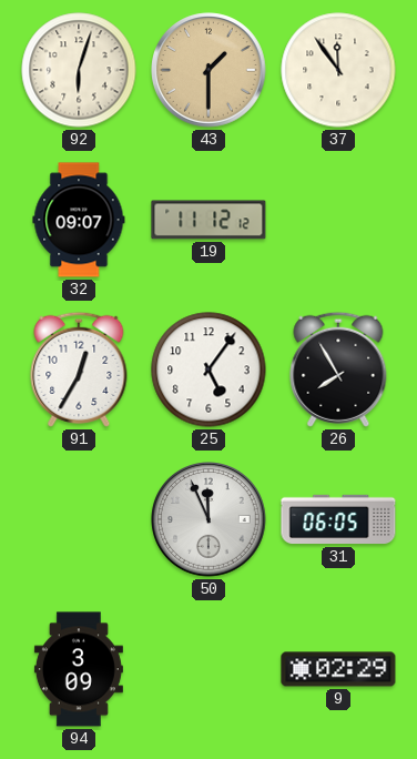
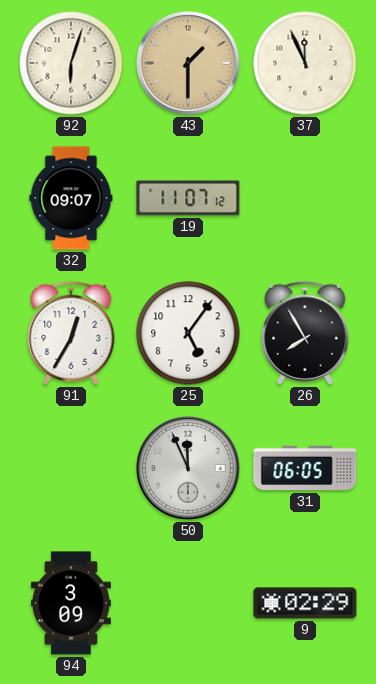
37: 11:54 -> 11:56
19: 11:12 -> 11:07
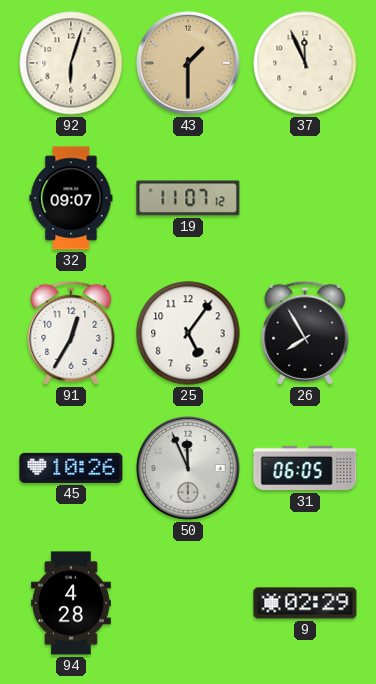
45: none -> 10:26
94: 3:09 -> 4:28
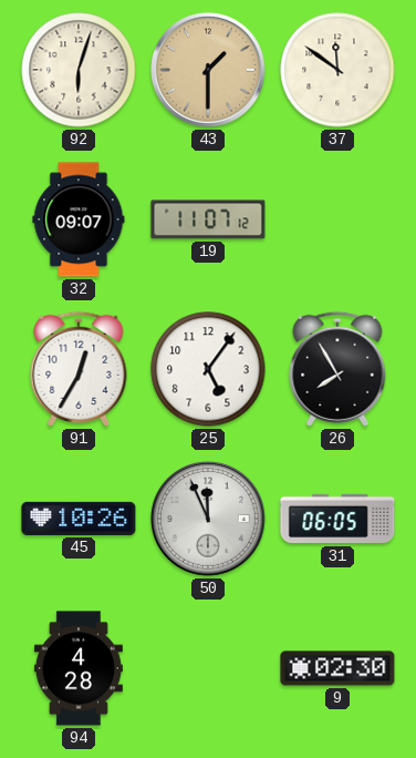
37: 11:56 -> 11:51
9: 02:29 -> 02:30
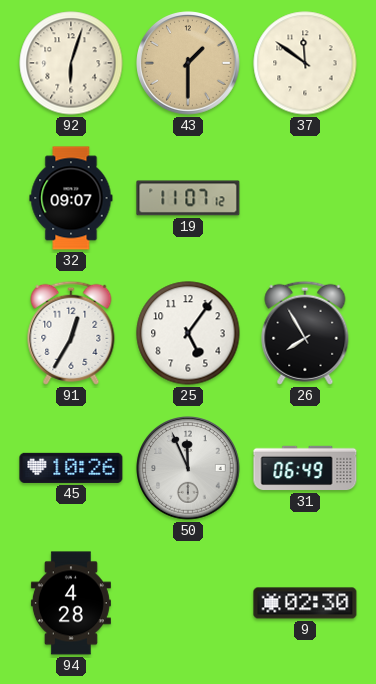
31: 06:05 -> 06:49
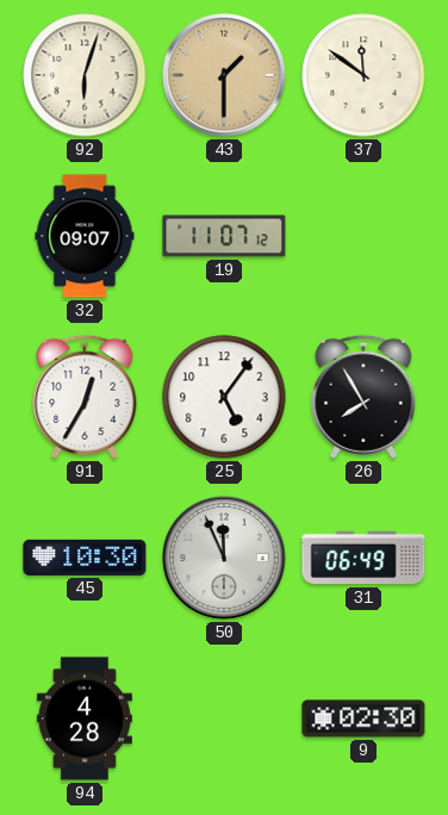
45: 10:26 -> 10:30
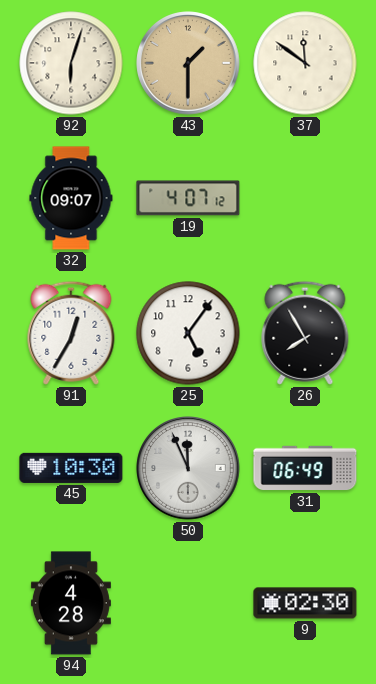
19: 11:07 -> 4:07
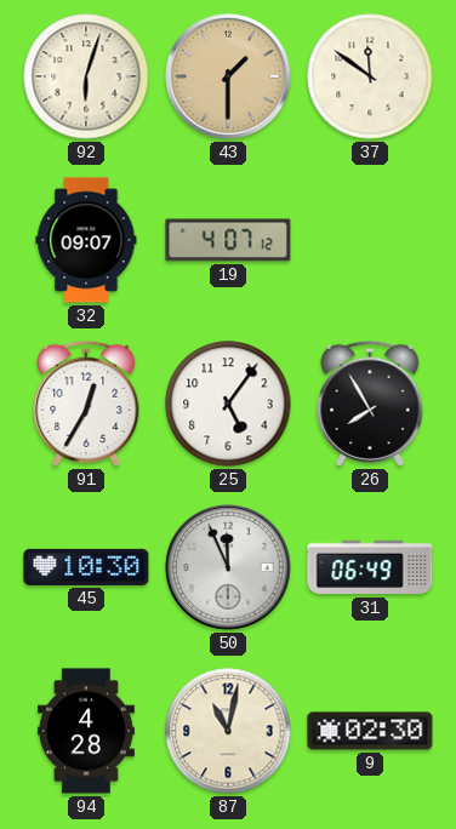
87: none -> 11:02
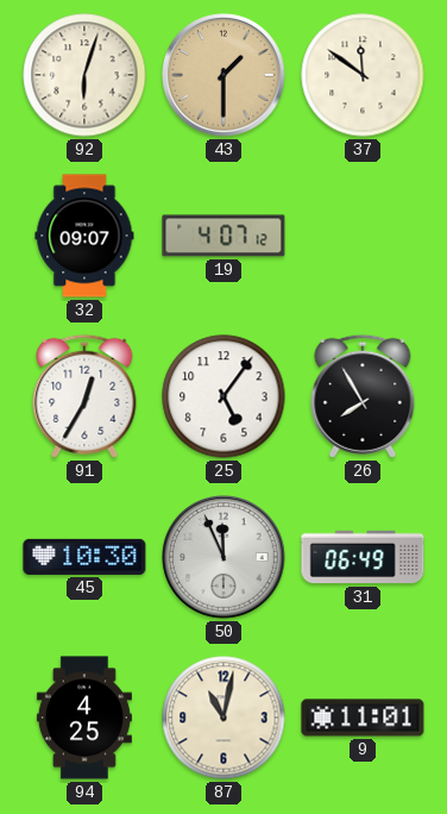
94: 4:28 -> 4:25
9: 02:30 -> 11:01
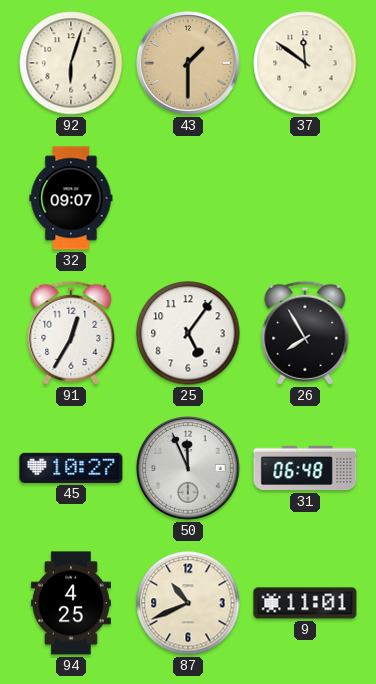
19: 4:07 -> none
45: 10:30 -> 10:27
31: 06:49 -> 06:48
87: 11:02 -> 10:41
